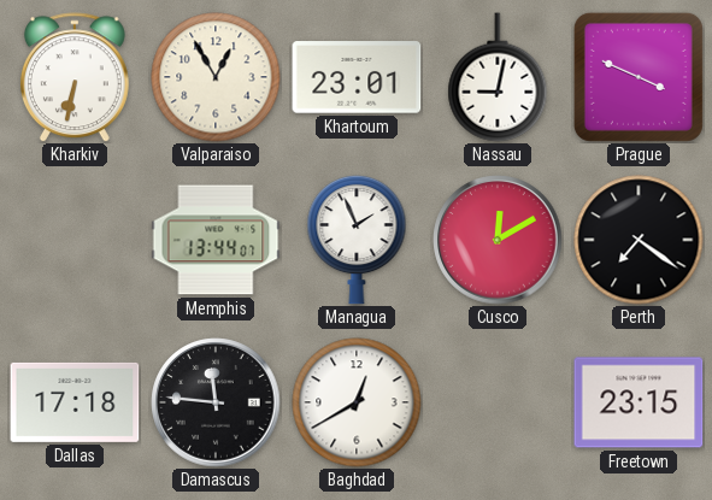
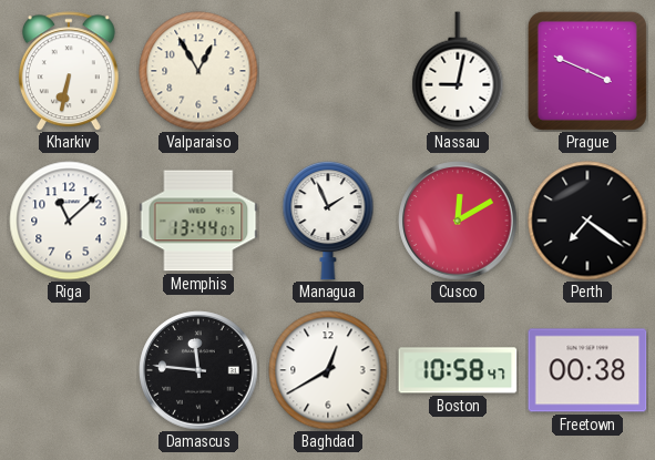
Khartoum: 23:01 -> none
Riga: none -> 11:08
Dallas: 17:18 -> none
Boston: none -> 10:58
Freetown: 23:15 -> 00:38
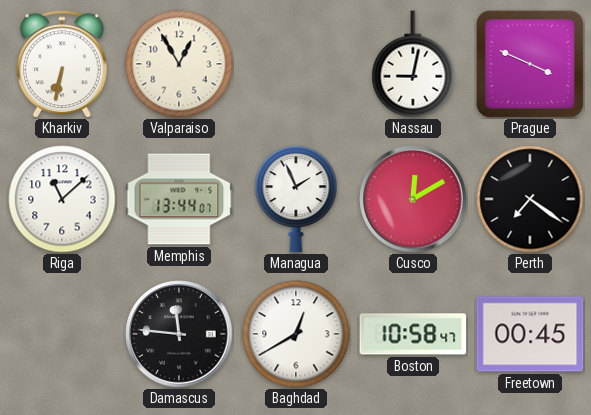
Freetown: 00:38 -> 00:45
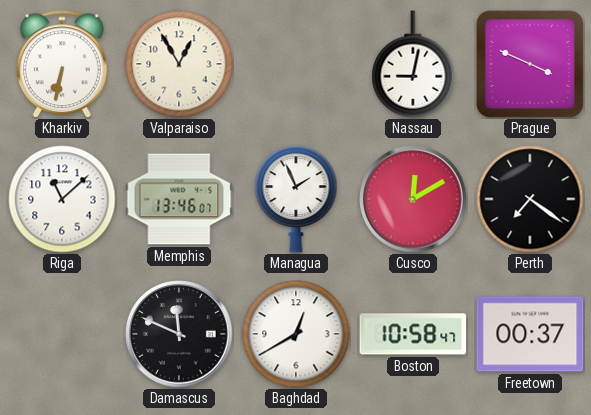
Memphis: 13:44 -> 13:46
Damascus: 11:46 -> 11:49
Freetown: 00:45 -> 00:37
